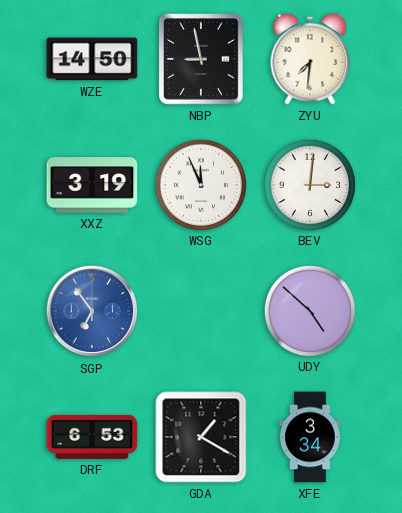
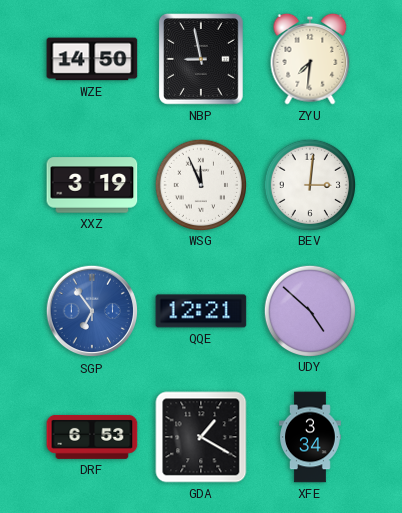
QQE: none -> 12:21
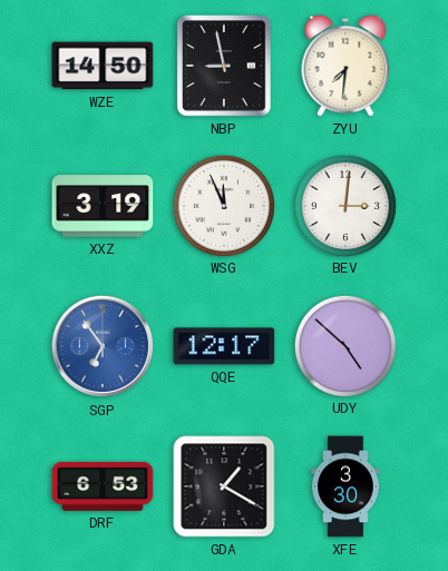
QQE: 12:21 -> 12:17
XFE: 3:34 -> 3:30
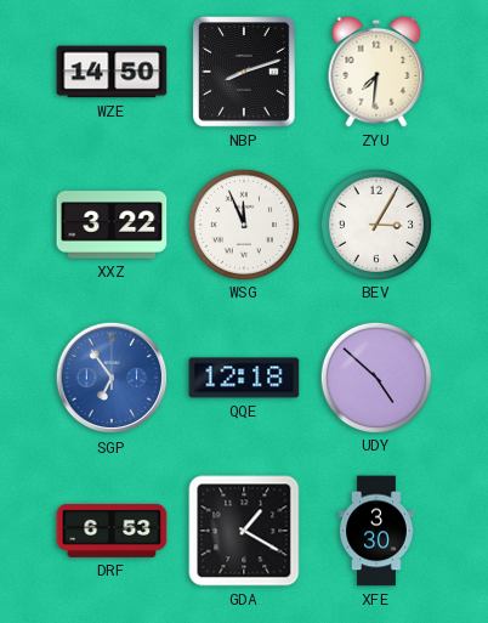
NBP: 8:58 -> 8:12
XXZ: 3:19 -> 3:22
BEV: 3:01 -> 3:05
QQE: 12:17 -> 12:18
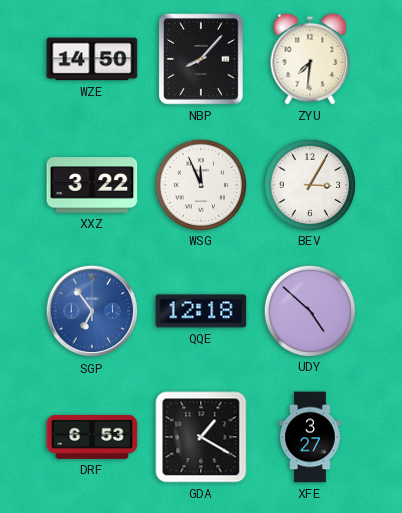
NBP: 8:12 -> 8:07
XFE: 3:30 -> 3:27
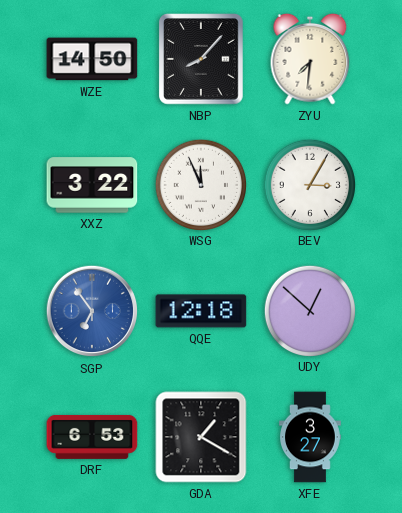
UDY: 4:52 -> 12:52
